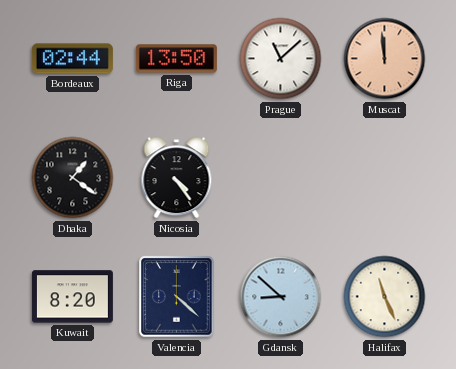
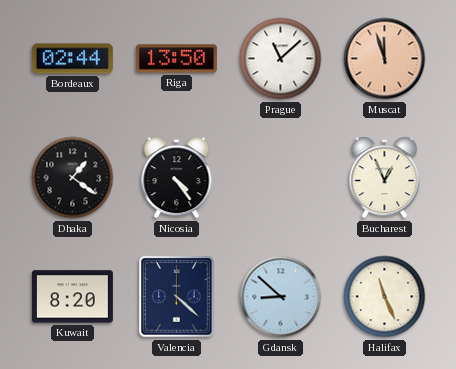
Muscat: 11:59 -> 11:57
Bucharest: none -> 12:56
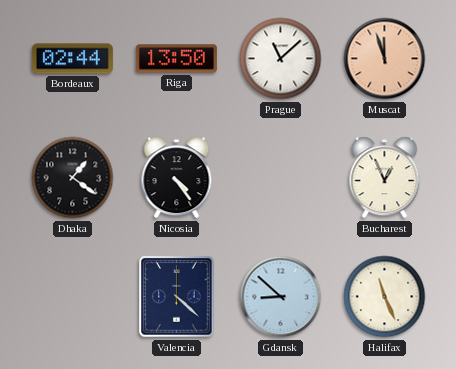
Kuwait: 8:20 -> none
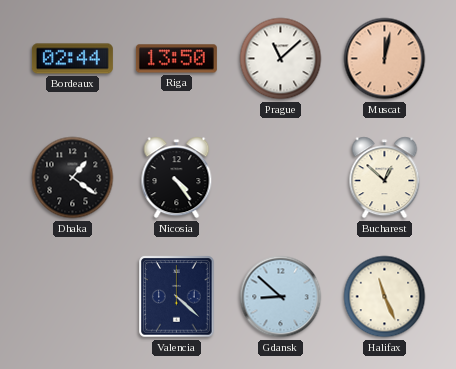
Muscat: 11:57 -> 12:02
Bucharest: 12:56 -> 12:52
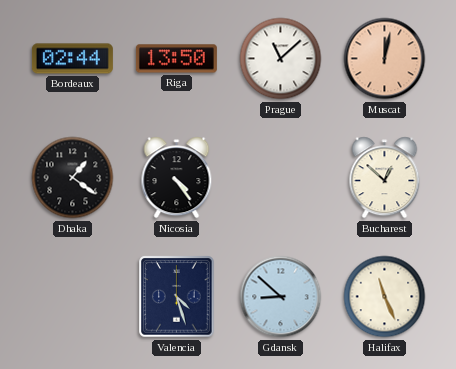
Valencia: 4:22 -> 4:27
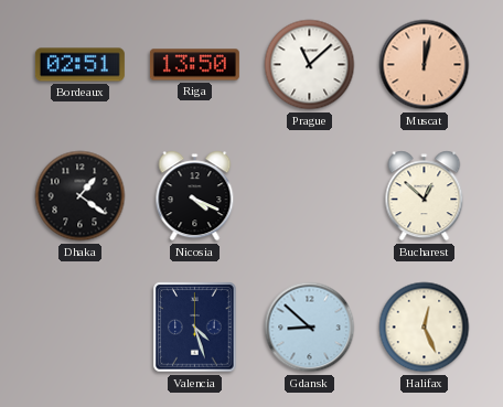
Bordeaux: 02:44 -> 02:51
Nicosia: 4:24 -> 4:19
Halifax: 11:26 -> 12:26
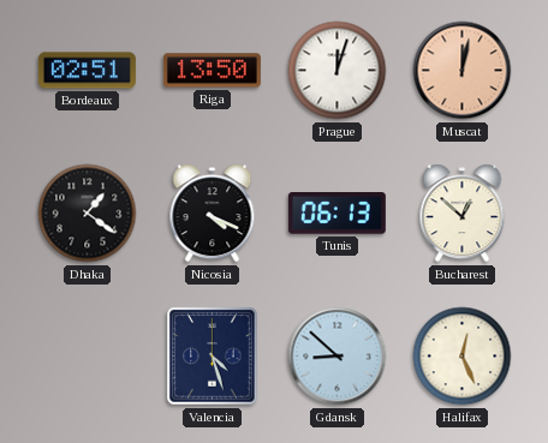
Prague: 11:08 -> 12:03
Tunis: none -> 06:13
